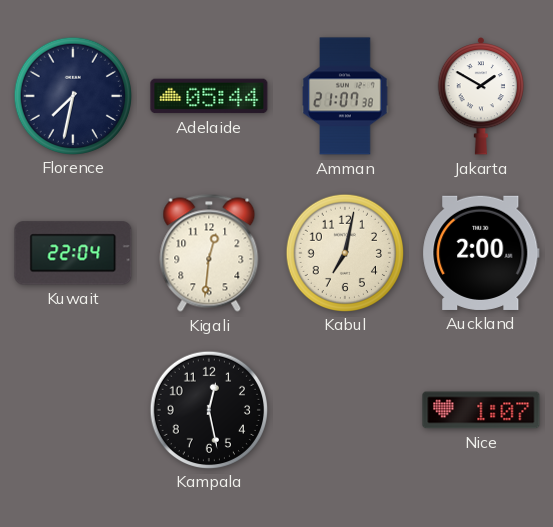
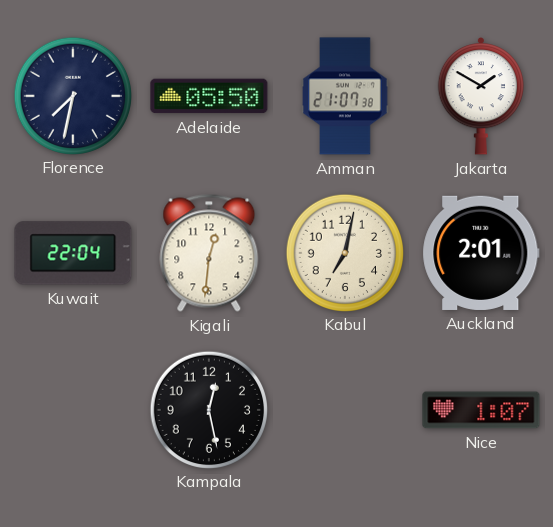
Adelaide: 05:44 -> 05:50
Auckland: 2:00 -> 2:01
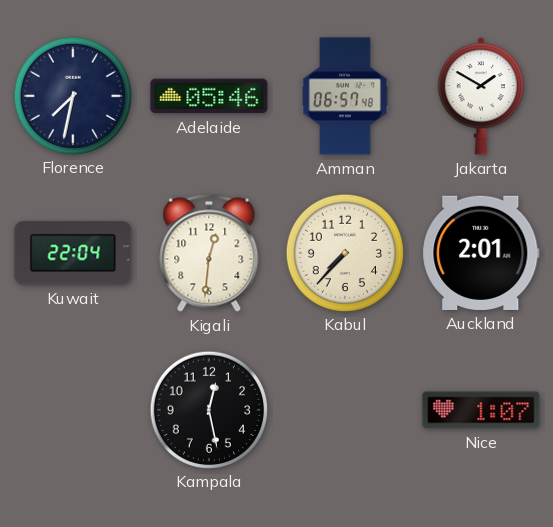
Adelaide: 05:50 -> 05:46
Amman: 21:07 -> 06:57
Kabul: 7:02 -> 7:37
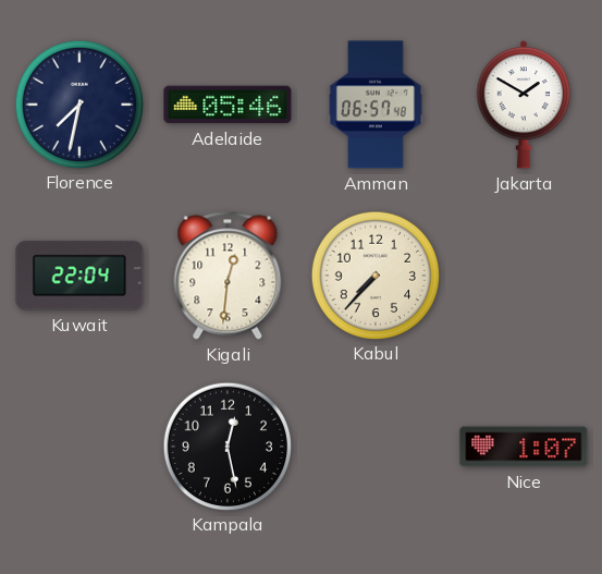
Auckland: 2:01 -> none
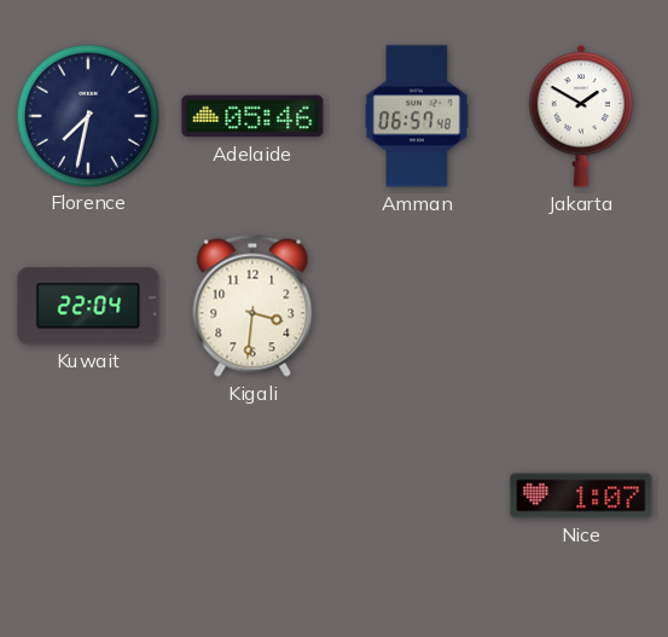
Kigali: 12:31 -> 3:31
Kabul: 7:37 -> none
Kampala: 12:28 -> none
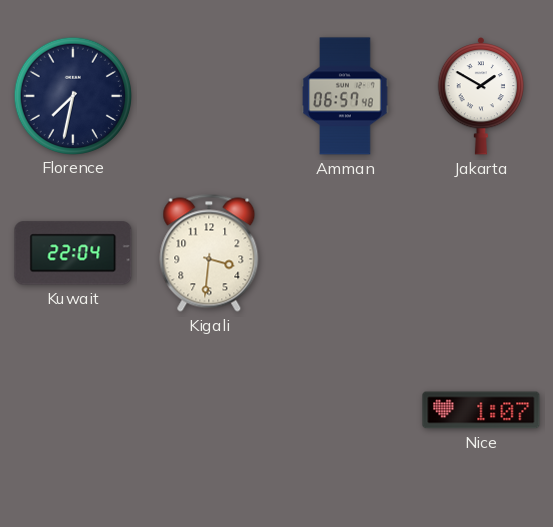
Adelaide: 05:46 -> none
